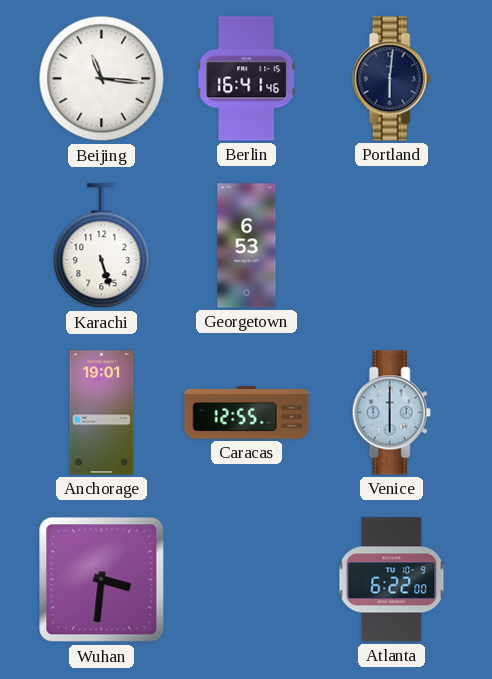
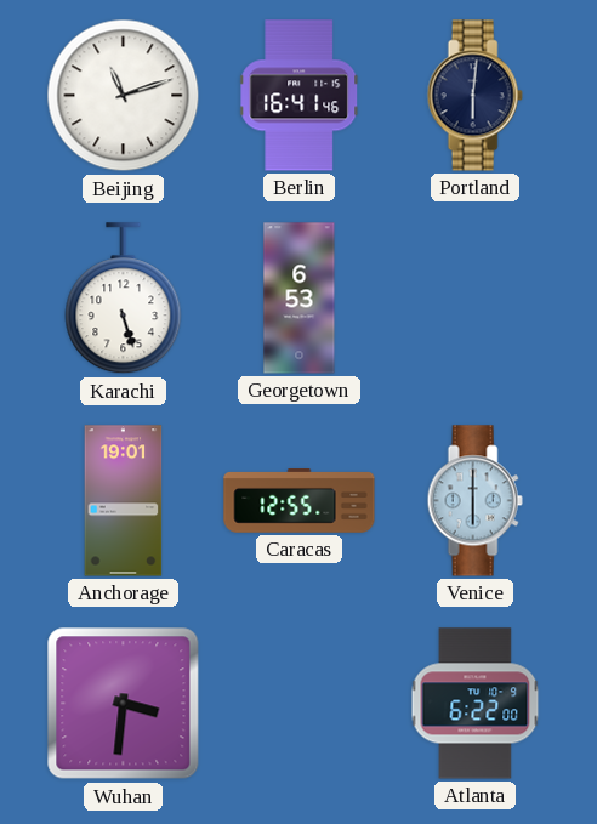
Beijing: 11:16 -> 11:12
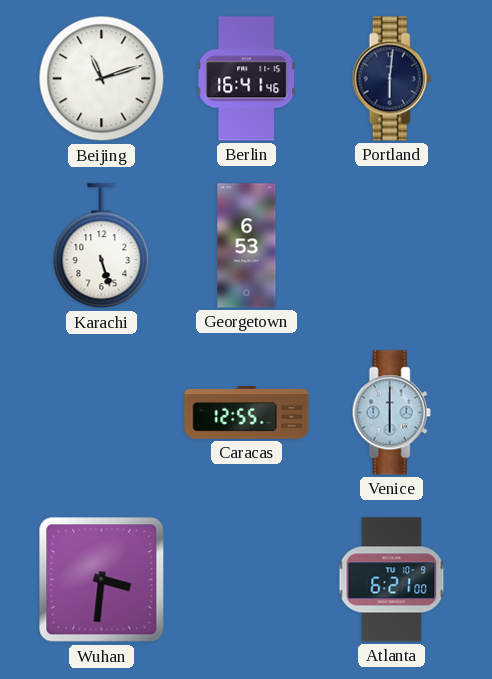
Anchorage: 19:01 -> none
Atlanta: 6:22 -> 6:21
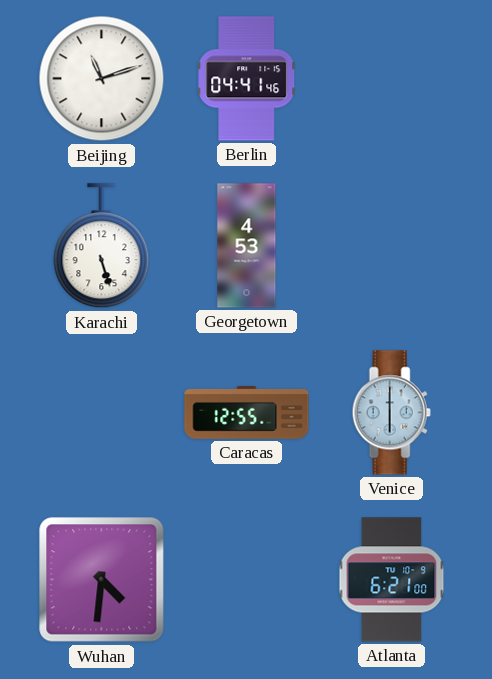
Berlin: 16:41 -> 04:41
Portland: 6:01 -> none
Georgetown: 6:53 -> 4:53
Wuhan: 3:31 -> 4:31
